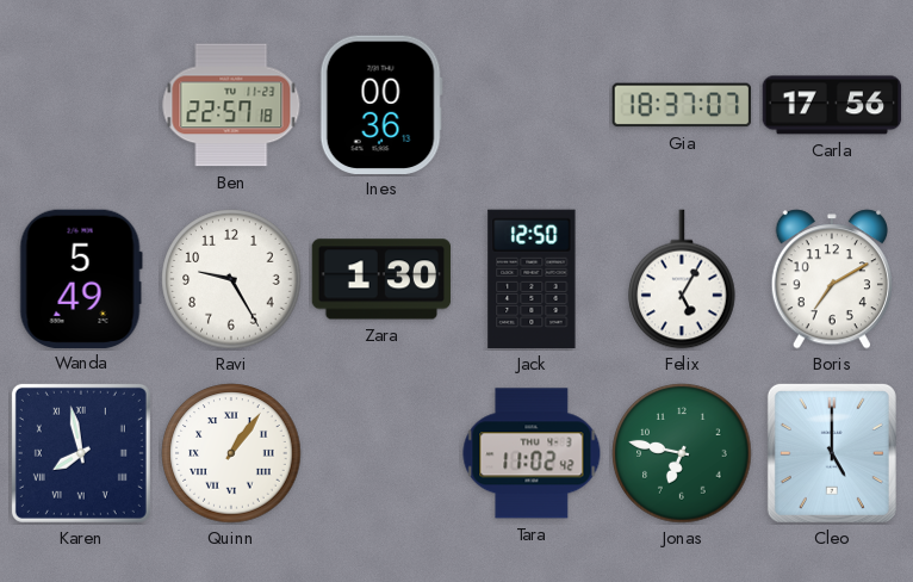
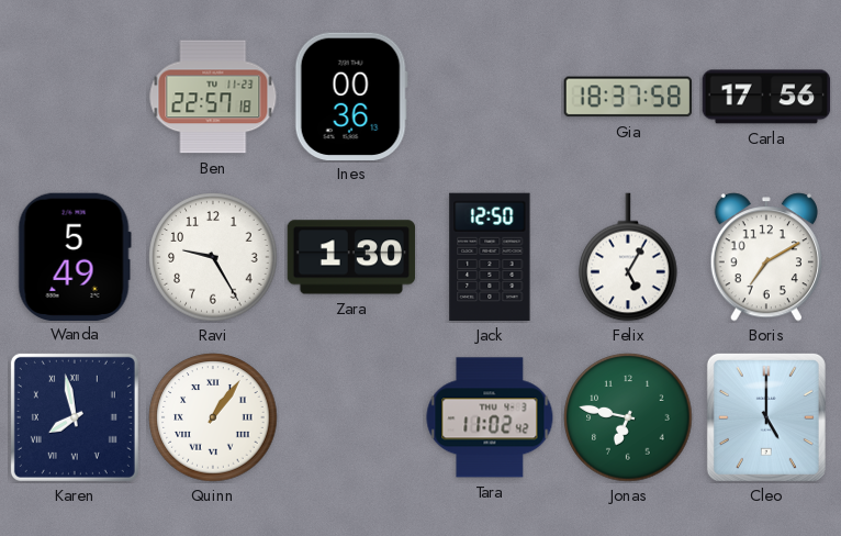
Gia: 18:37:07 -> 18:37:58
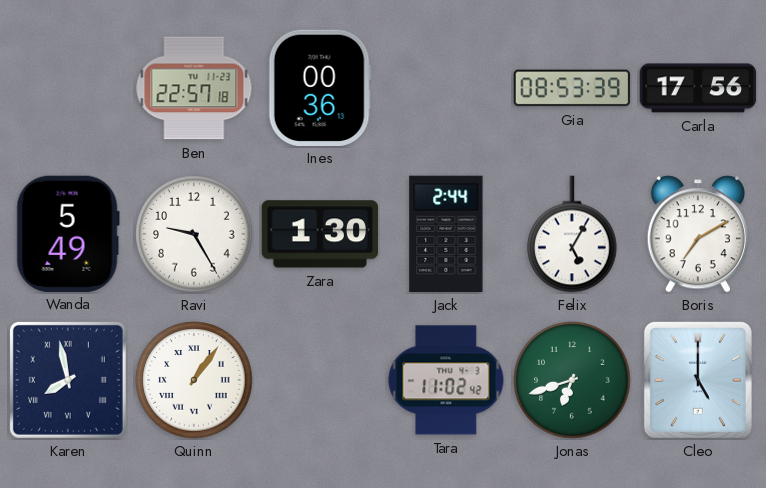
Gia: 18:37 -> 08:53
Jack: 12:50 -> 2:44
Jonas: 6:47 -> 6:42
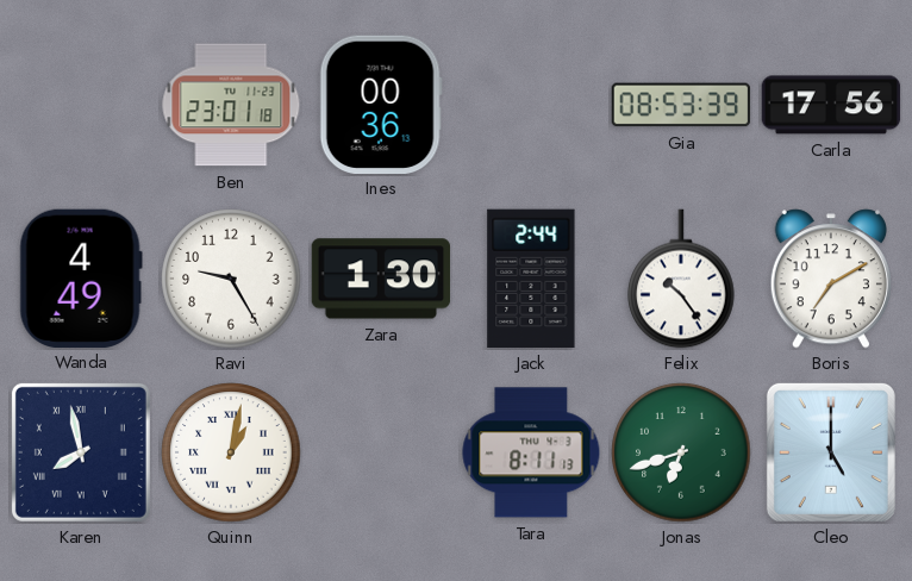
Ben: 22:57 -> 23:01
Wanda: 5:49 -> 4:49
Felix: 5:05 -> 10:24
Quinn: 1:06 -> 1:02
Tara: 11:02 -> 8:11
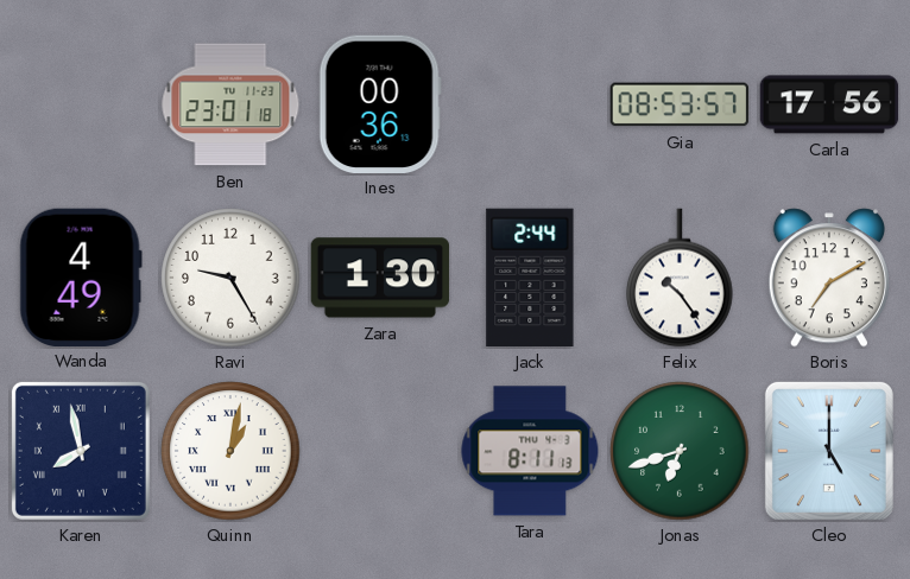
Gia: 08:53:39 -> 08:53:57
